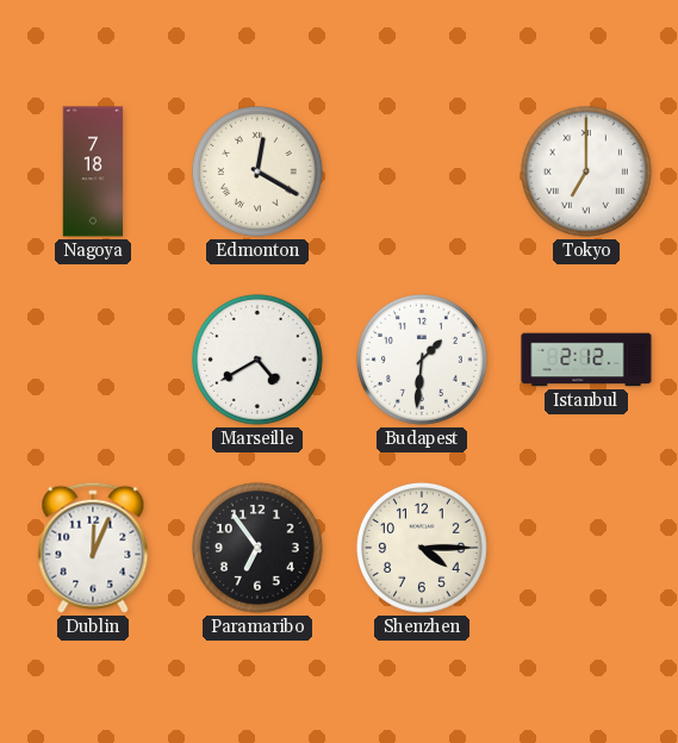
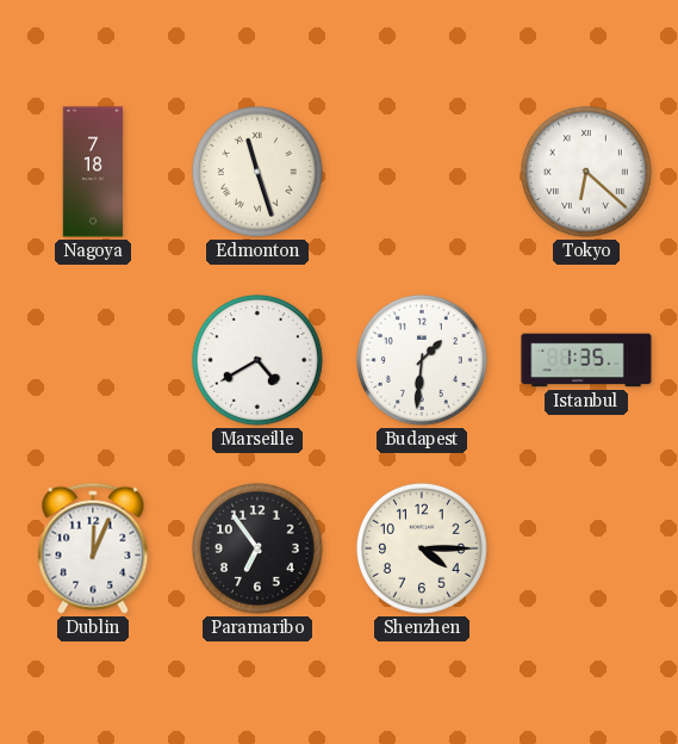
Edmonton: 12:20 -> 11:27
Tokyo: 7:00 -> 6:22
Istanbul: 2:12 -> 1:35
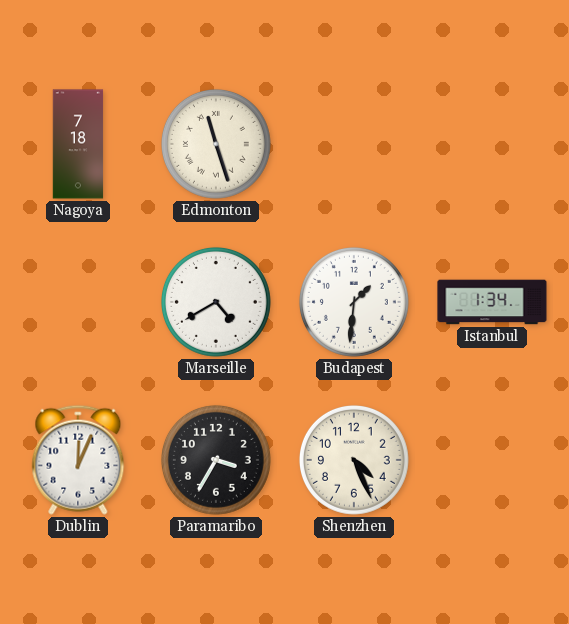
Tokyo: 6:22 -> none
Istanbul: 1:35 -> 1:34
Paramaribo: 6:54 -> 3:35
Shenzhen: 4:15 -> 4:26
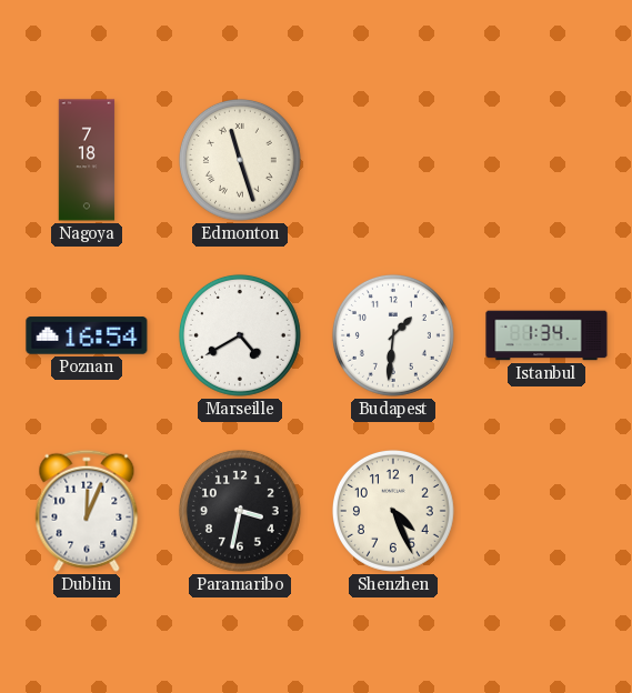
Poznan: none -> 16:54
Paramaribo: 3:35 -> 3:32
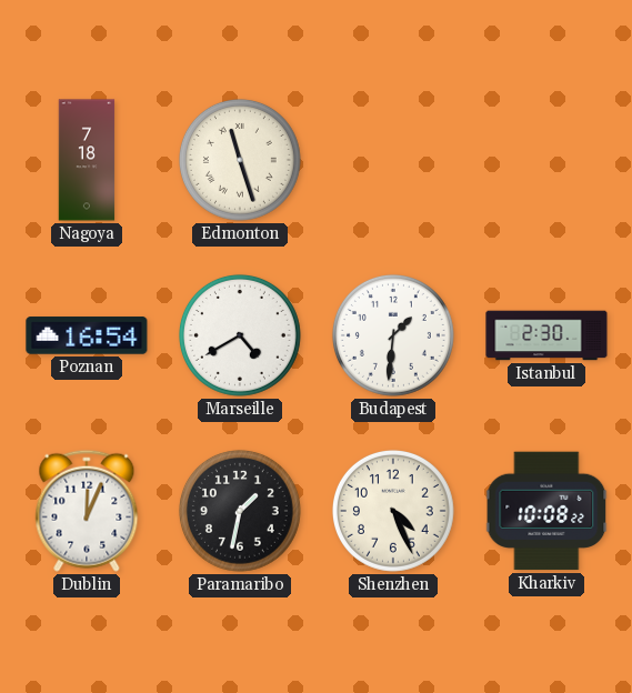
Istanbul: 1:34 -> 2:30
Paramaribo: 3:32 -> 1:32
Kharkiv: none -> 10:08
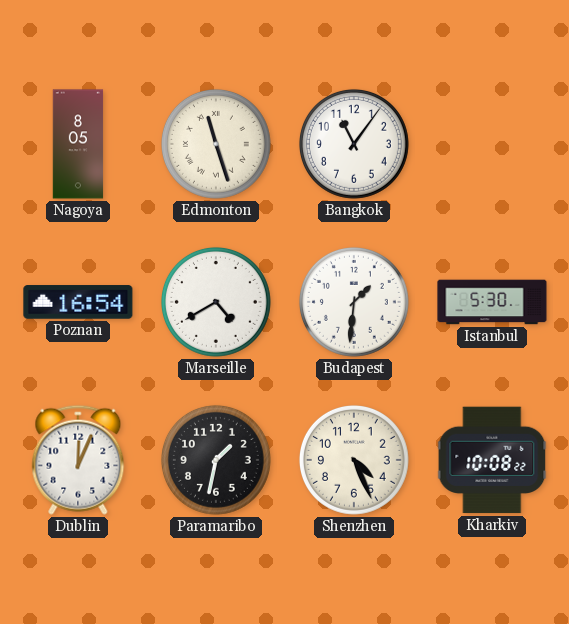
Nagoya: 7:18 -> 8:05
Bangkok: none -> 11:06
Istanbul: 2:30 -> 5:30
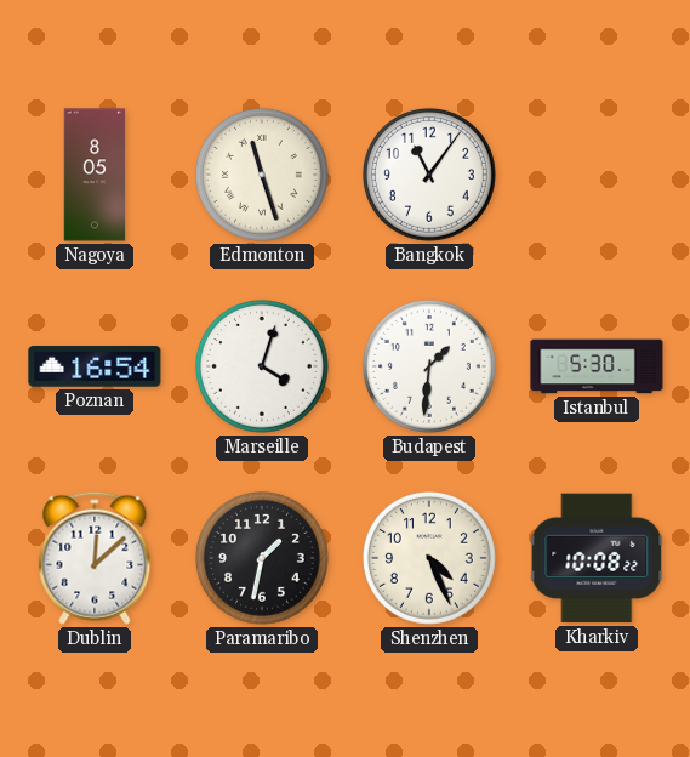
Marseille: 4:40 -> 4:03
Dublin: 12:04 -> 12:08
